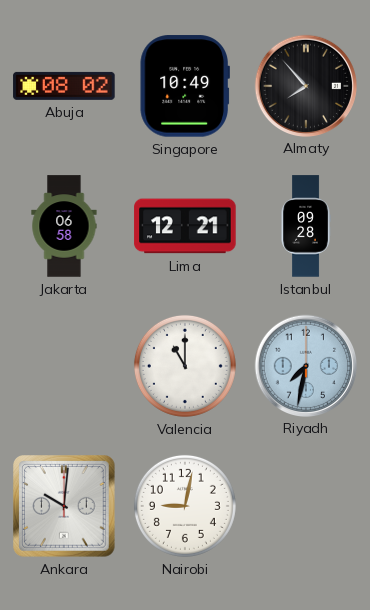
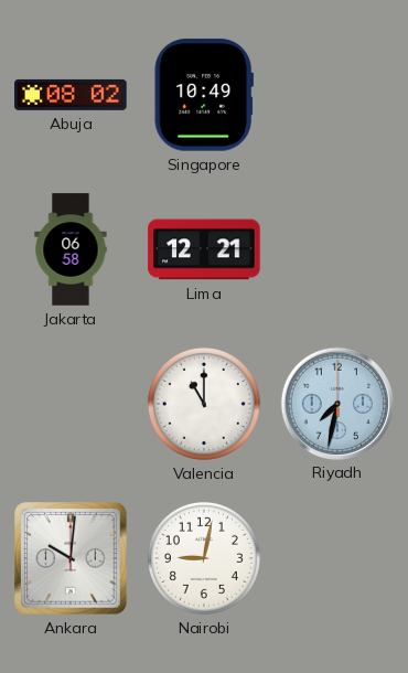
Almaty: 7:53 -> none
Istanbul: 09:28 -> none
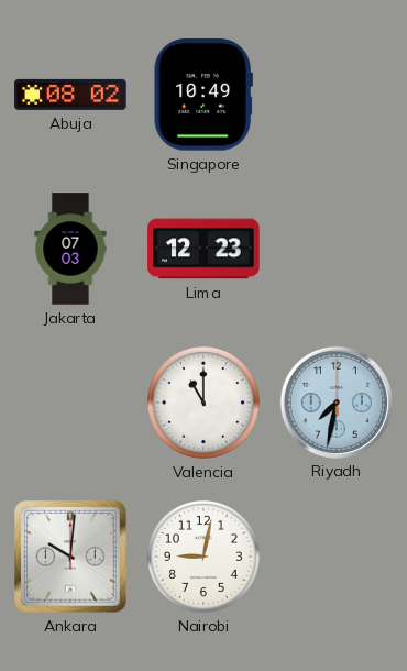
Jakarta: 06:58 -> 07:03
Lima: 12:21 -> 12:23
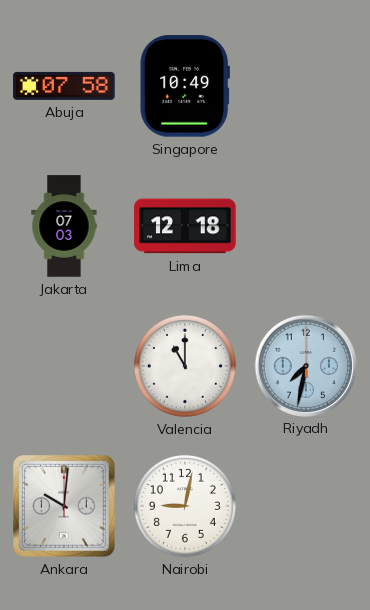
Abuja: 08:02 -> 07:58
Lima: 12:23 -> 12:18
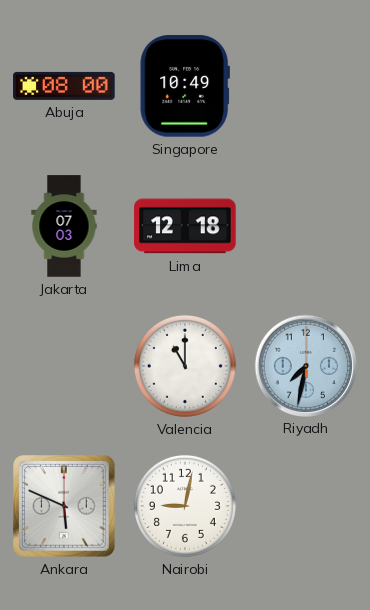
Abuja: 07:58 -> 08:00
Ankara: 10:01 -> 5:49
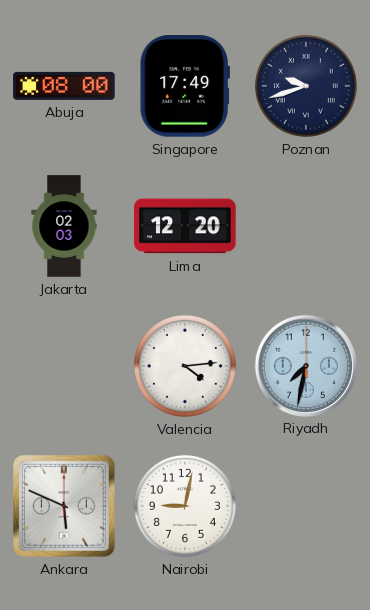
Singapore: 10:49 -> 17:49
Poznan: none -> 9:42
Jakarta: 07:03 -> 02:03
Lima: 12:18 -> 12:20
Valencia: 11:00 -> 4:14
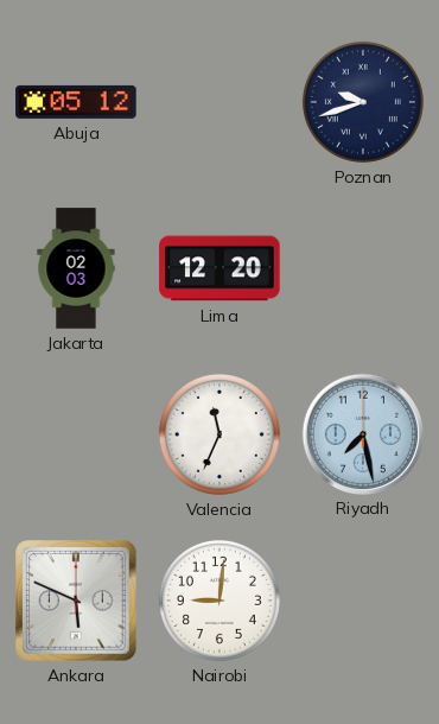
Abuja: 08:00 -> 05:12
Singapore: 17:49 -> none
Valencia: 4:14 -> 11:34
Riyadh: 7:32 -> 7:28
Nairobi: 9:02 -> 9:01
